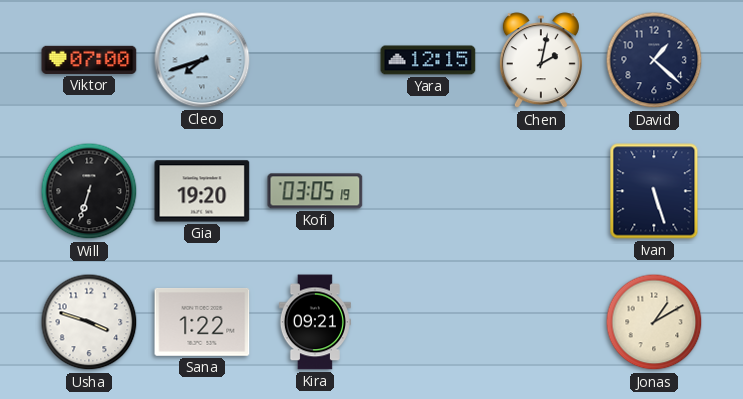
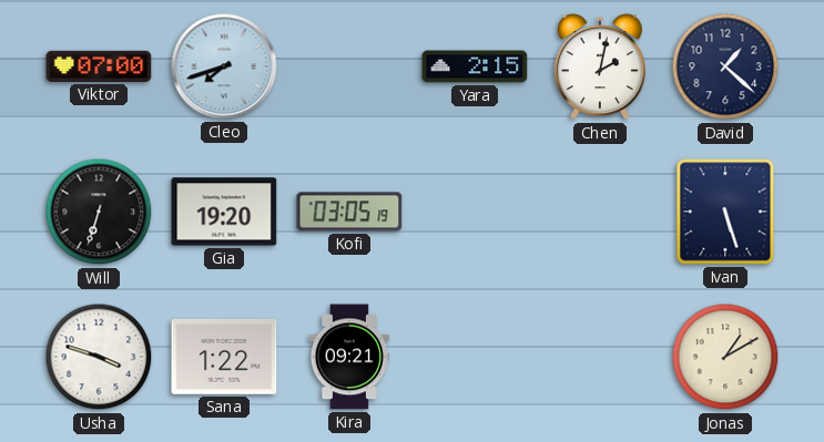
Yara: 12:15 -> 2:15
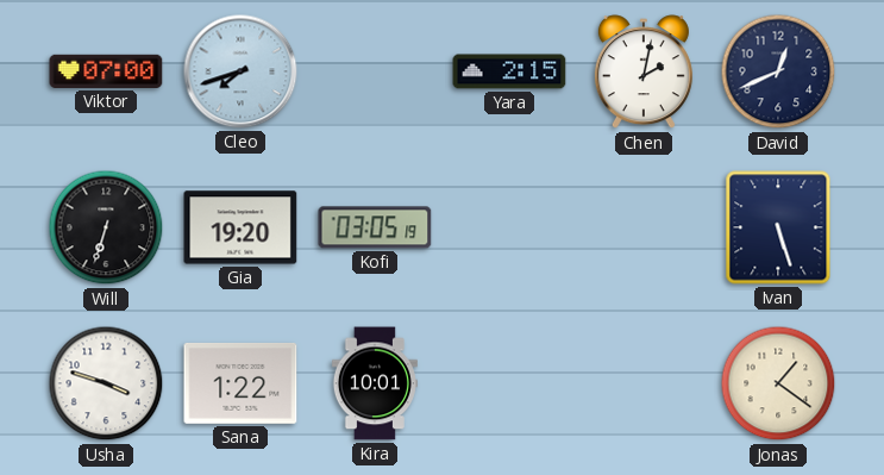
David: 1:22 -> 12:41
Kira: 09:21 -> 10:01
Jonas: 1:10 -> 1:21
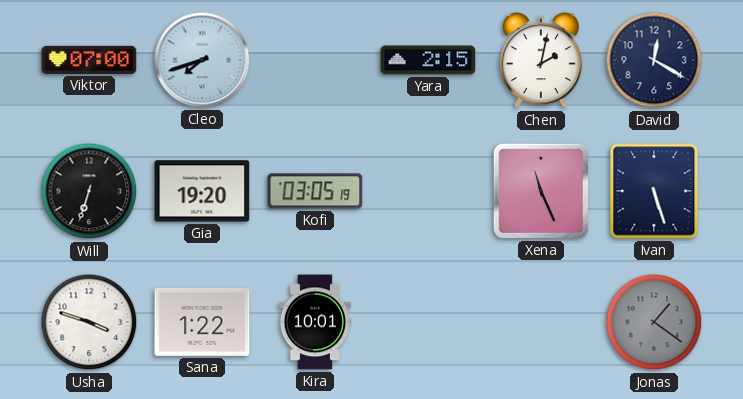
David: 12:41 -> 12:20
Xena: none -> 11:26
Jonas dial: cream -> grey
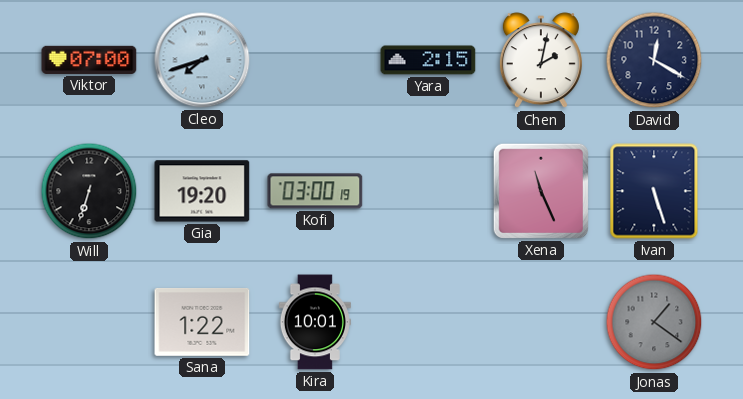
Kofi: 03:05 -> 03:00
Usha: 3:48 -> none
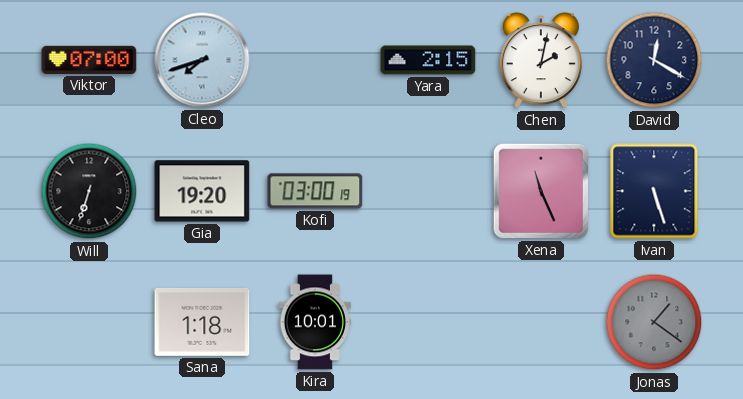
Sana: 1:22 -> 1:18
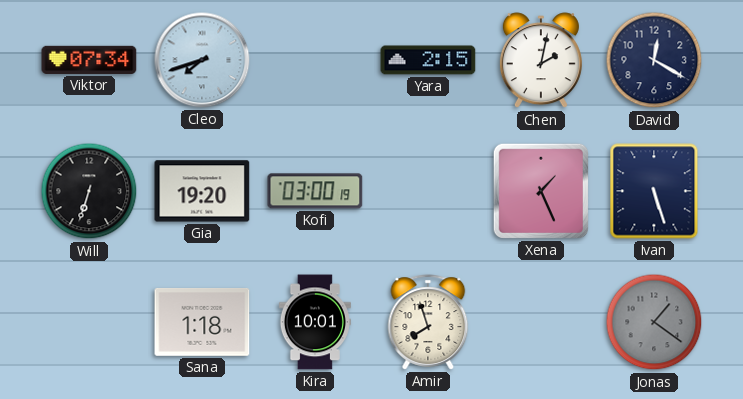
Viktor: 07:00 -> 07:34
Xena: 11:26 -> 1:26
Amir: none -> 7:57
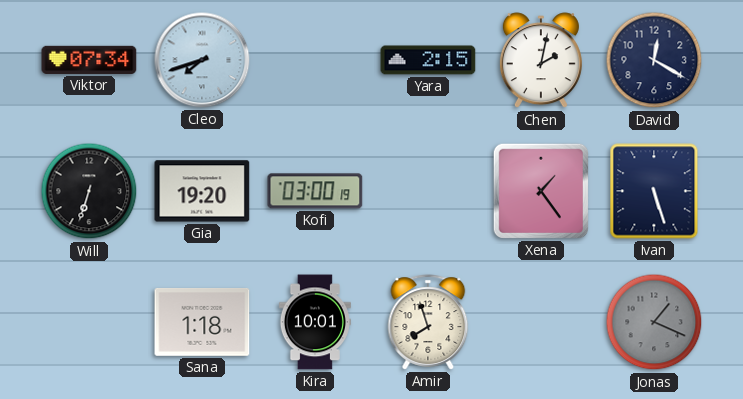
Xena: 1:26 -> 1:24
Jonas: 1:21 -> 1:19
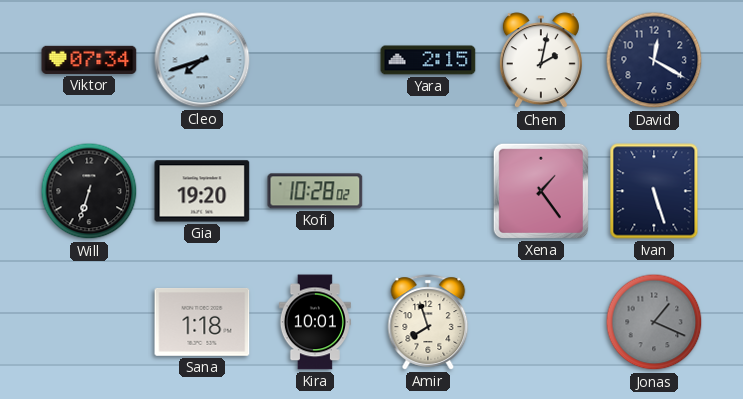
Kofi: 03:00 -> 10:28
